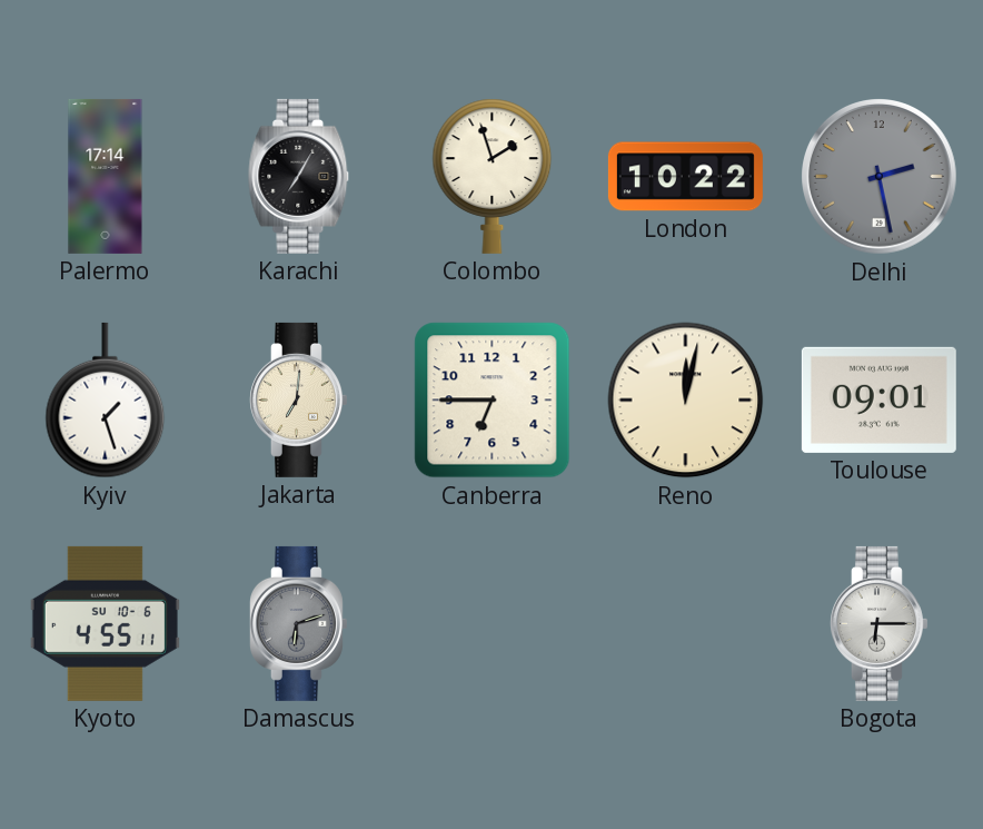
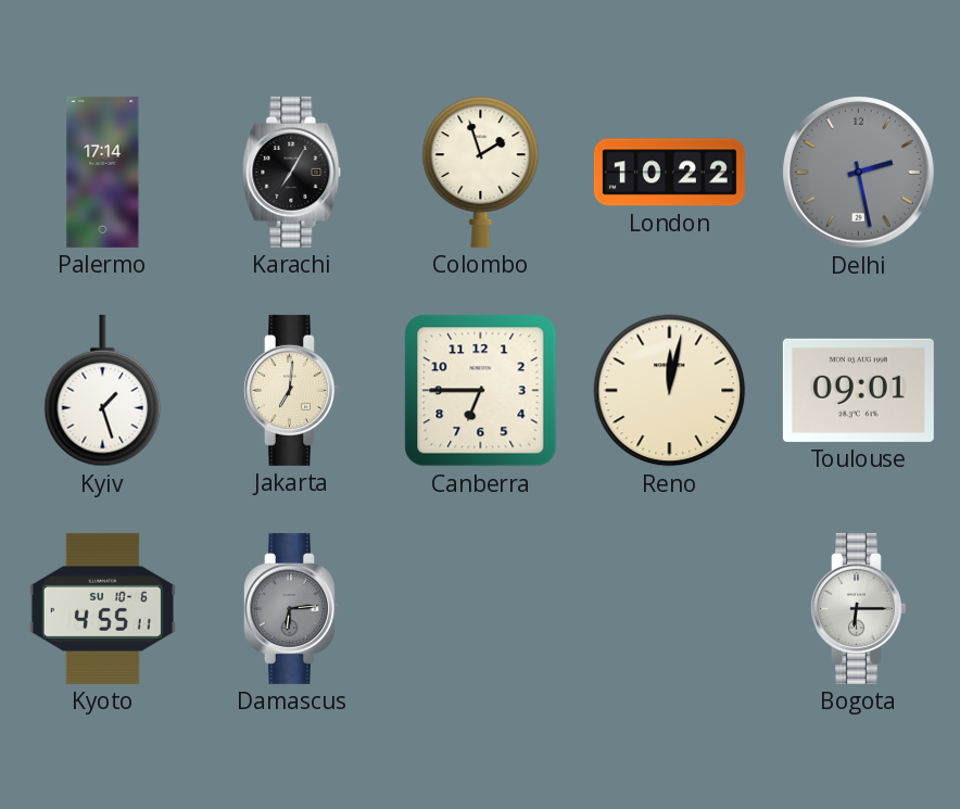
Damascus: 6:12 -> 6:14
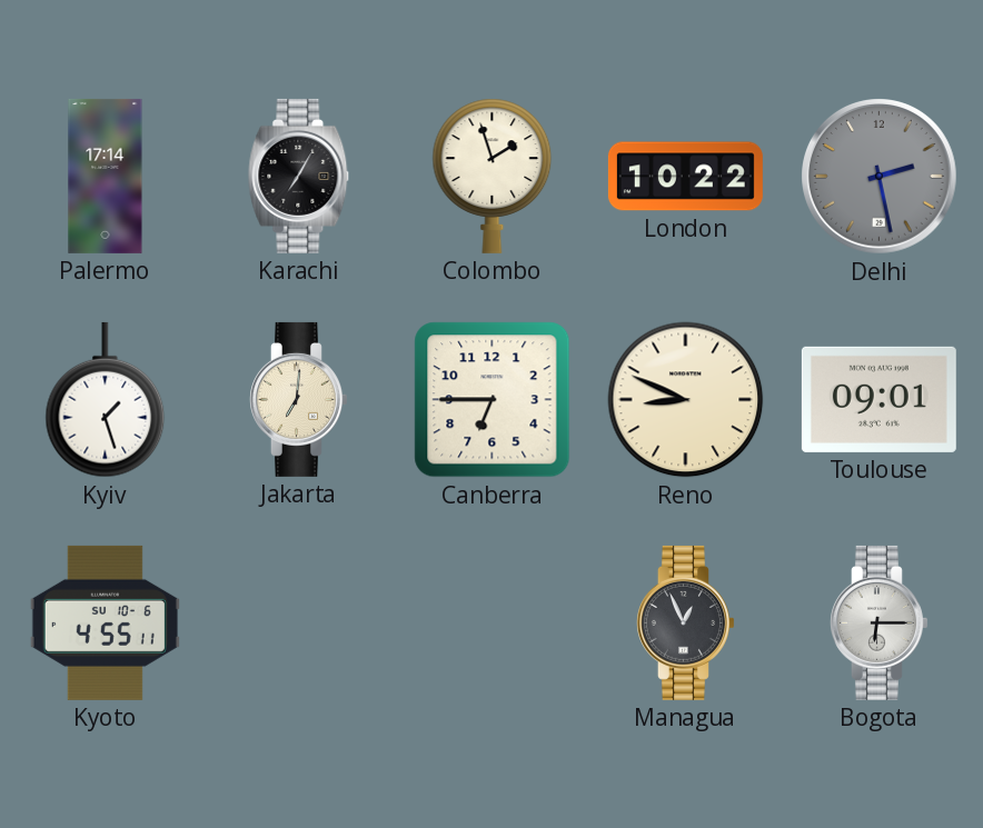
Reno: 12:02 -> 8:49
Damascus: 6:14 -> none
Managua: none -> 12:56
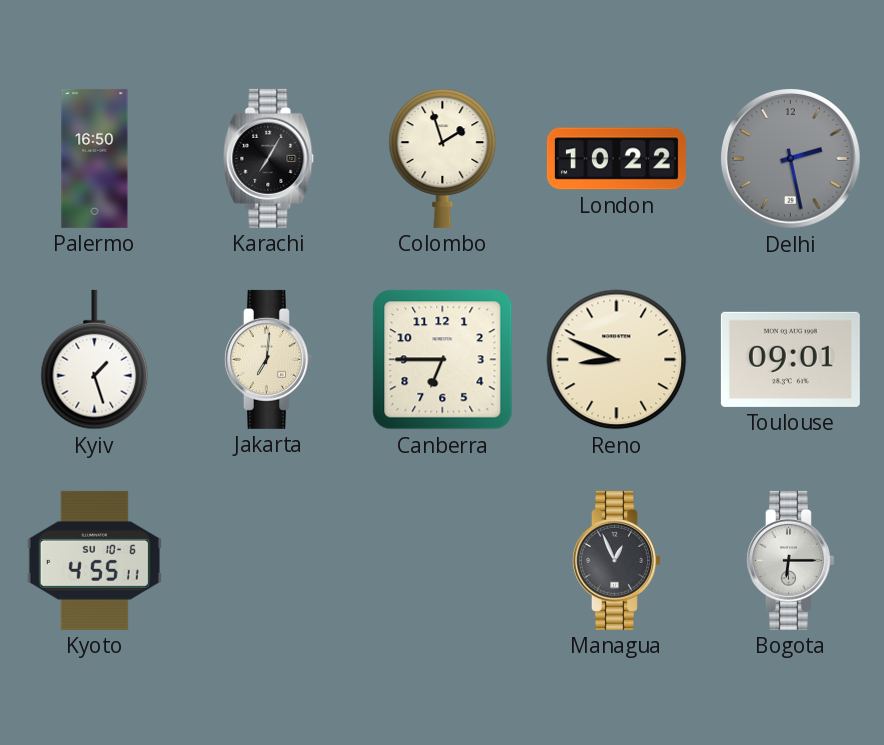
Palermo: 17:14 -> 16:50
